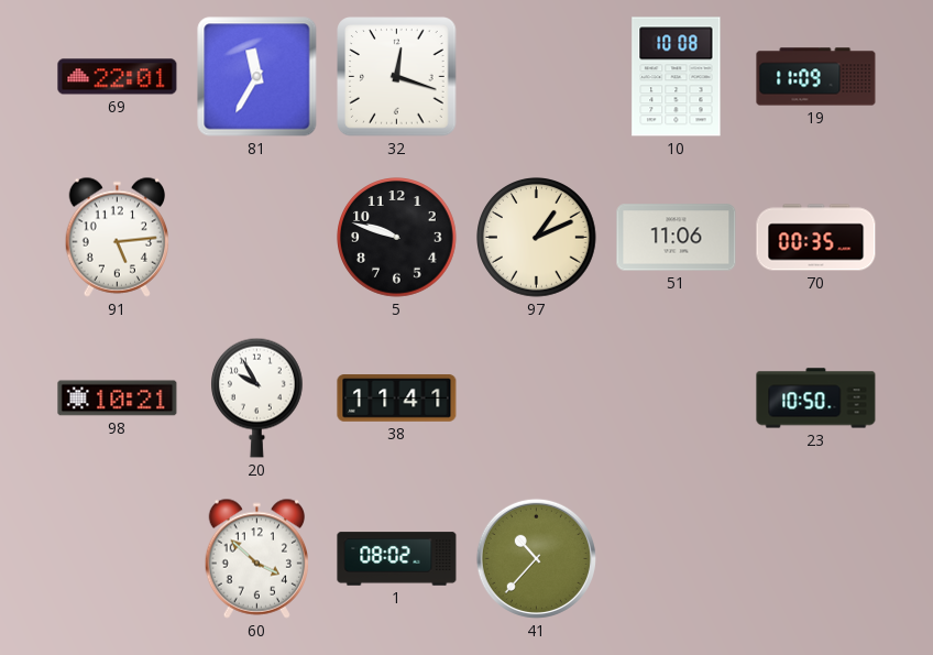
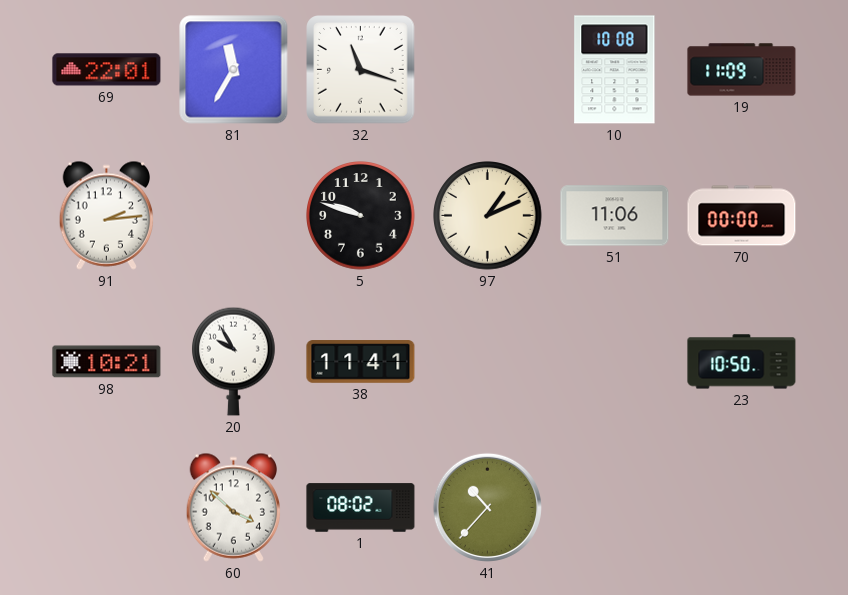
32: 12:18 -> 11:18
91: 5:14 -> 2:14
70: 00:35 -> 00:00
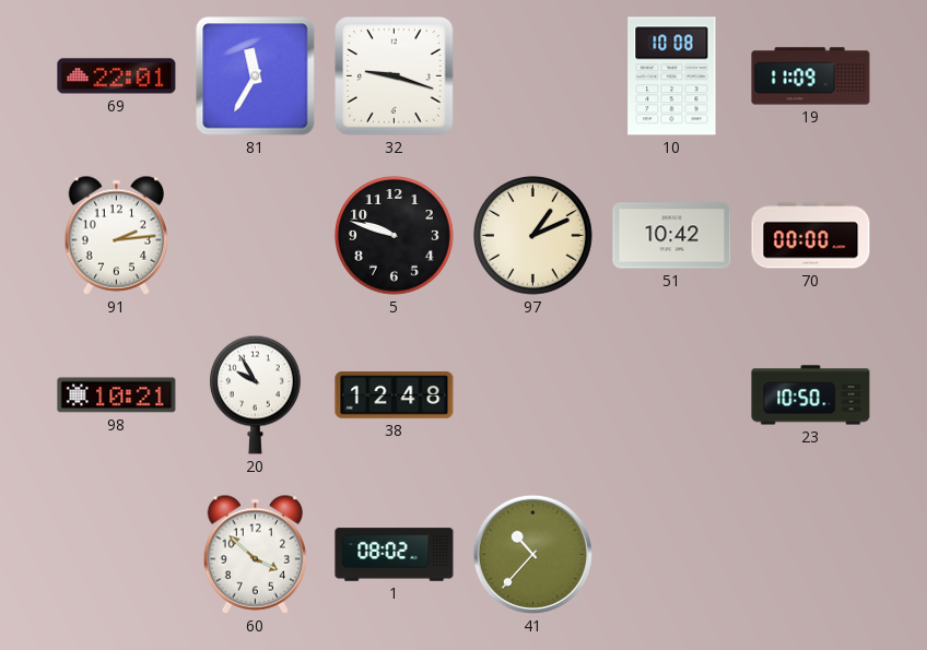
32: 11:18 -> 9:18
51: 11:06 -> 10:42
38: 11:41 -> 12:48
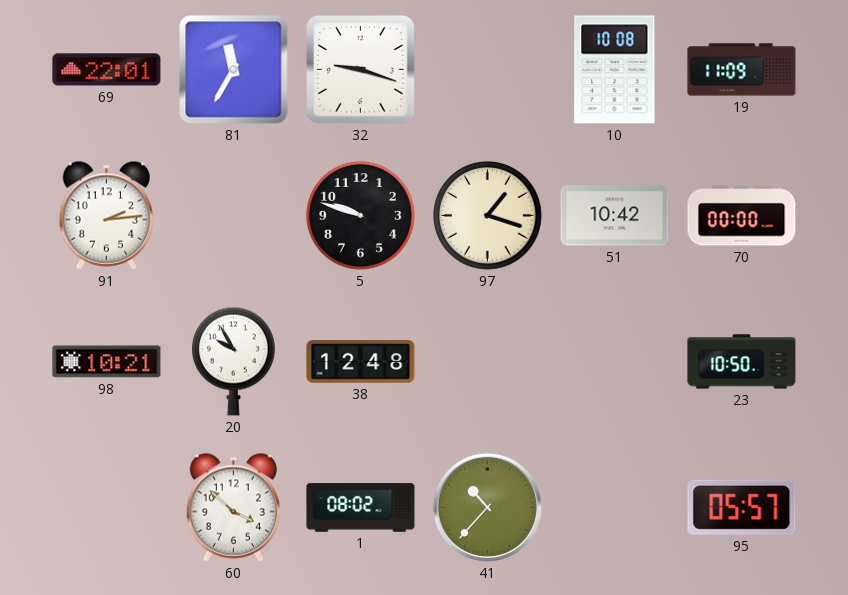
97: 1:11 -> 1:18
95: none -> 05:57
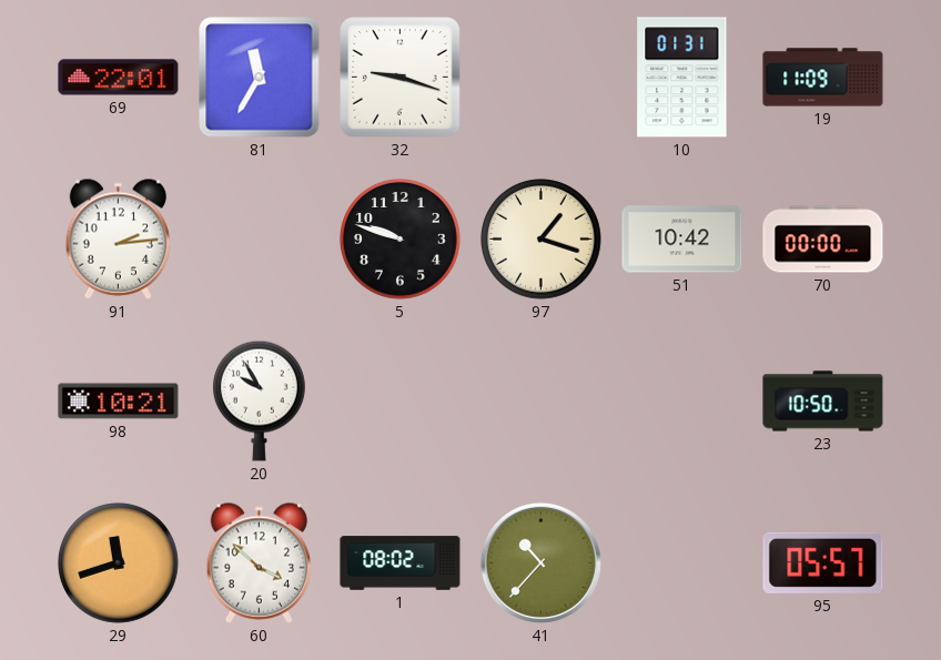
10: 10:08 -> 01:31
38: 12:48 -> none
29: none -> 11:42
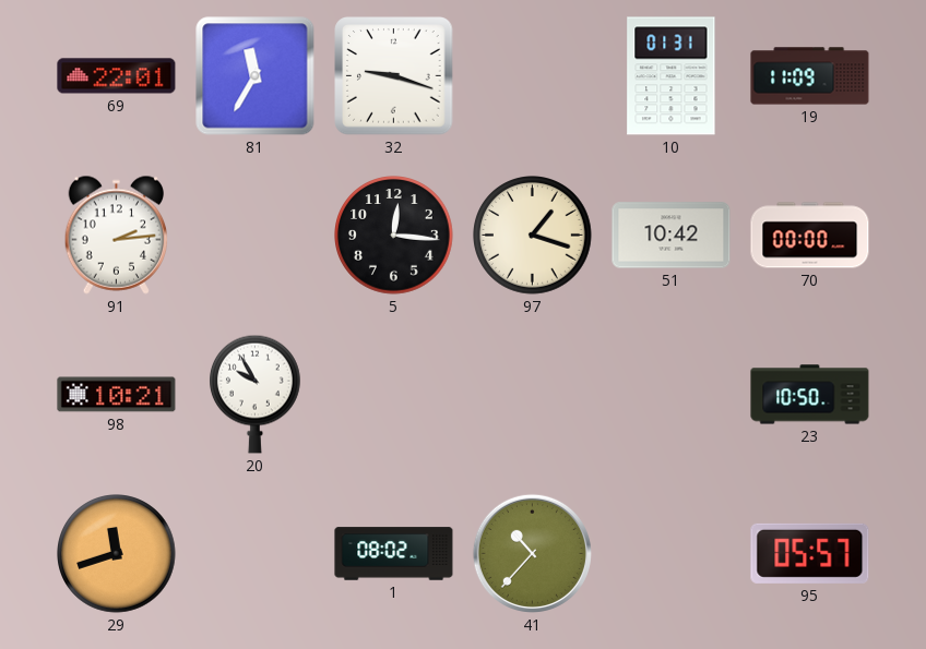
5: 9:48 -> 12:16
60: 3:52 -> none
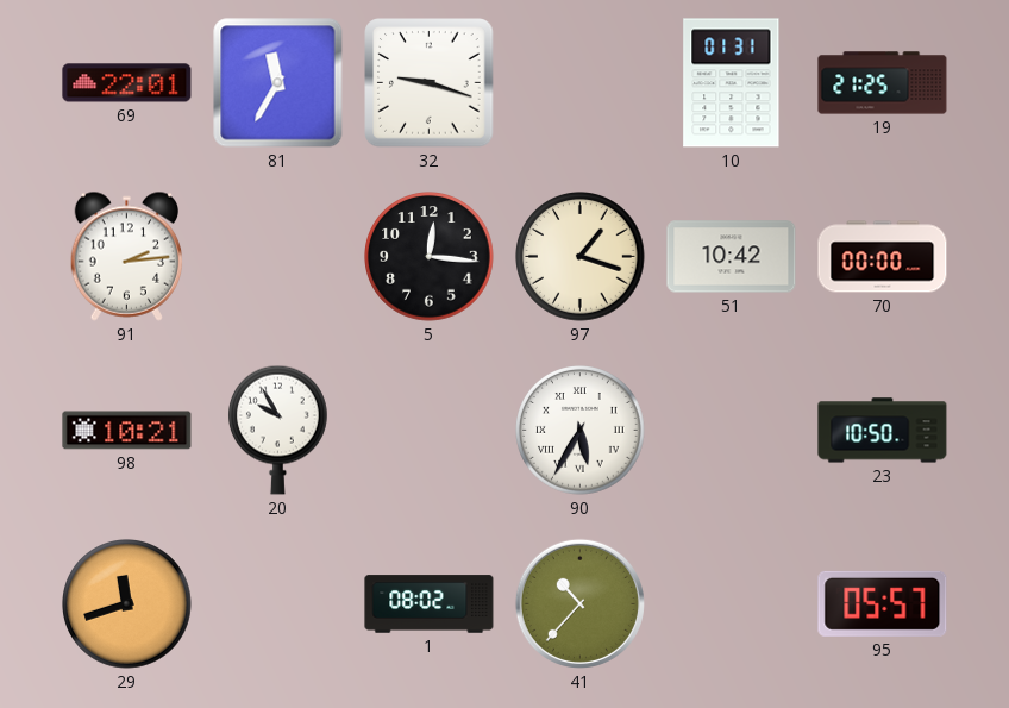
19: 11:09 -> 21:25
90: none -> 5:35
